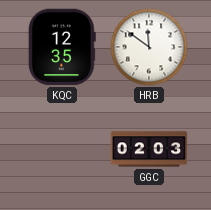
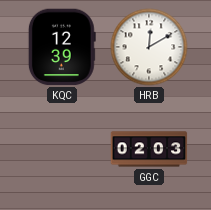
KQC: 12:35 -> 12:39
HRB: 11:51 -> 12:10
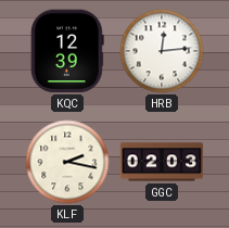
HRB: 12:10 -> 12:14
KLF: none -> 2:17
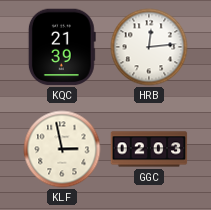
KQC: 12:39 -> 21:39
KLF: 2:17 -> 2:58
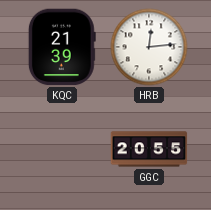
KLF: 2:58 -> none
GGC: 02:03 -> 20:55
